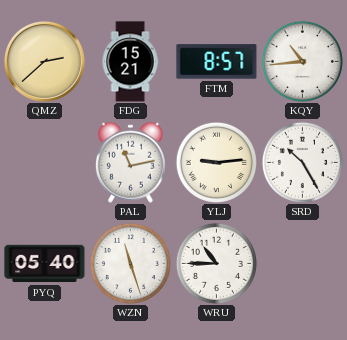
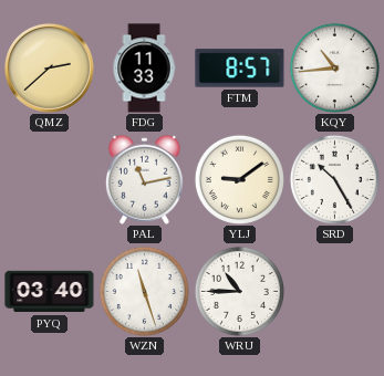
FDG: 15:21 -> 11:33
YLJ: 9:14 -> 9:09
PYQ: 05:40 -> 03:40
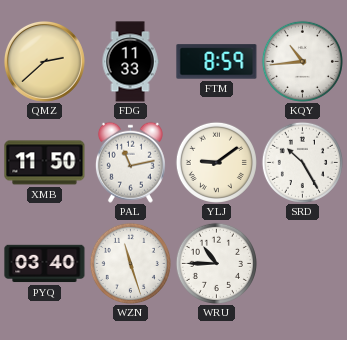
FTM: 8:57 -> 8:59
XMB: none -> 11:50
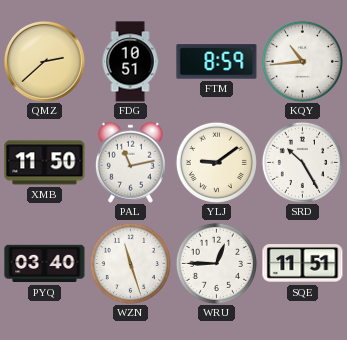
FDG: 11:33 -> 10:51
WRU: 10:45 -> 12:45
SQE: none -> 11:51
